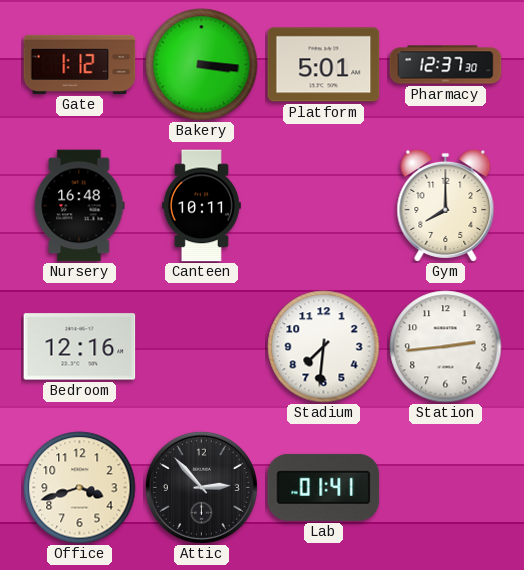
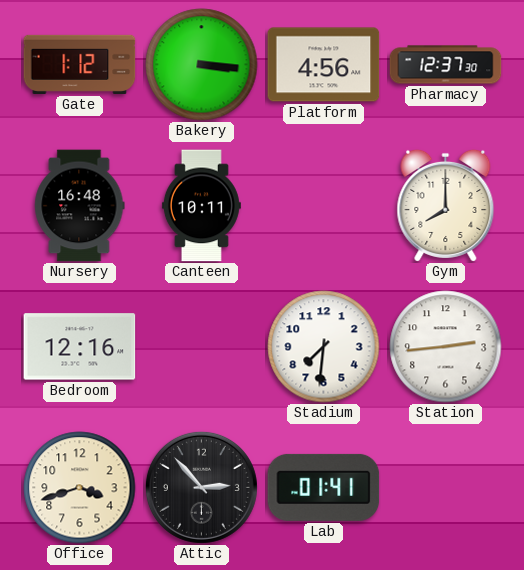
Platform: 5:01 -> 4:56
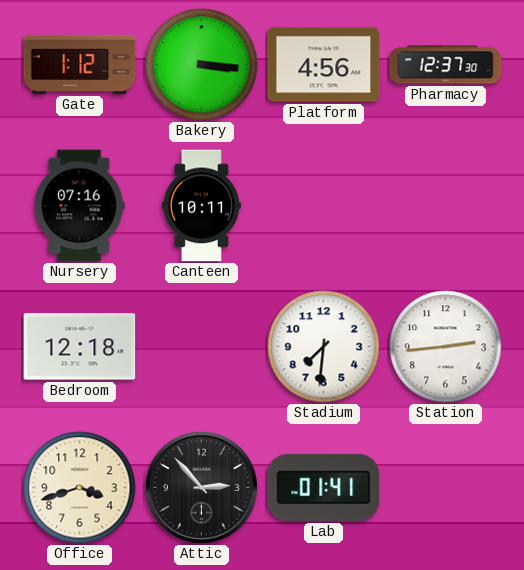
Nursery: 16:48 -> 07:16
Gym: 8:00 -> none
Bedroom: 12:16 -> 12:18
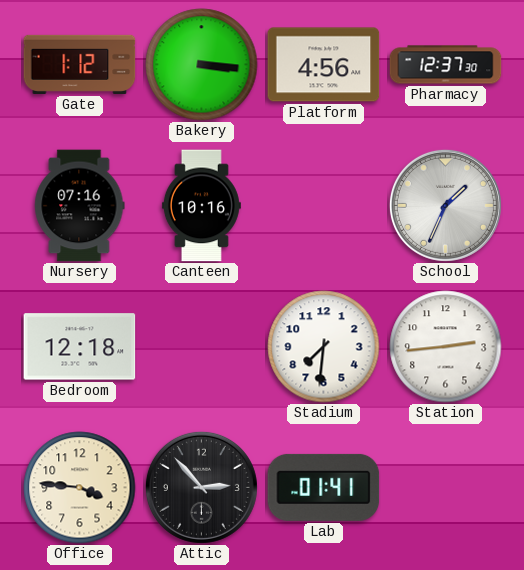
Canteen: 10:11 -> 10:16
School: none -> 1:34
Office: 3:42 -> 3:46
